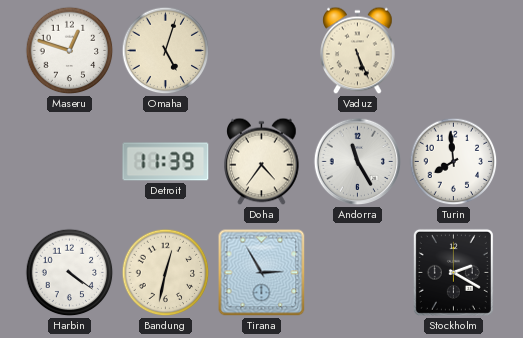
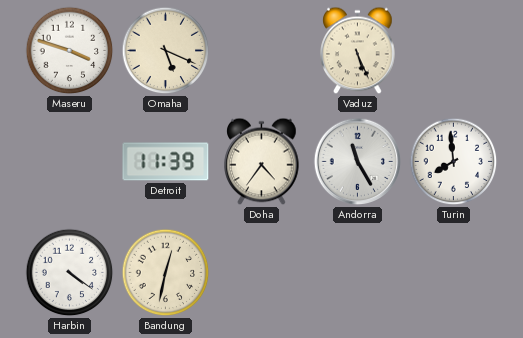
Maseru: 12:48 -> 3:48
Omaha: 5:03 -> 5:19
Tirana: 2:55 -> none
Stockholm: 2:20 -> none
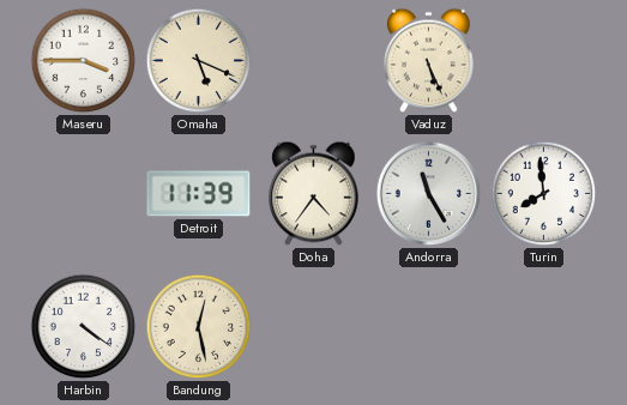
Maseru: 3:48 -> 3:45
Bandung: 12:32 -> 12:28
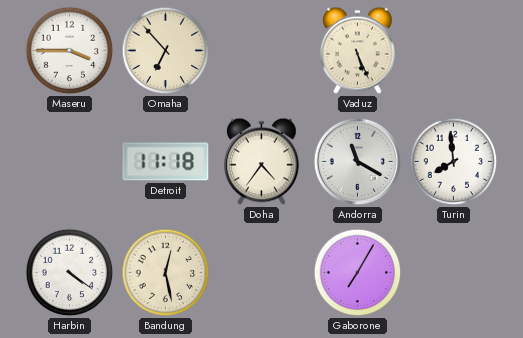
Omaha: 5:19 -> 6:53
Detroit: 11:39 -> 11:18
Andorra: 11:25 -> 11:20
Gaborone: none -> 7:05
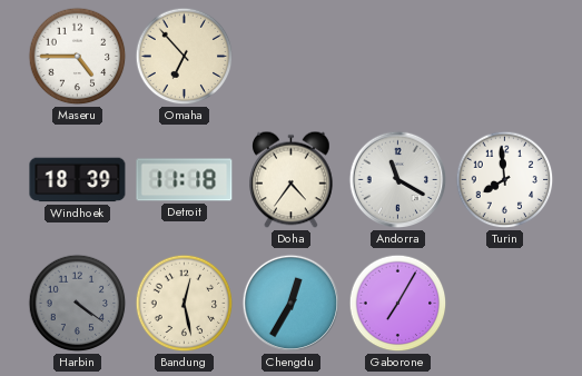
Maseru: 3:45 -> 4:45
Vaduz: 5:26 -> none
Windhoek: none -> 18:39
Harbin dial: white -> grey
Chengdu: none -> 12:35
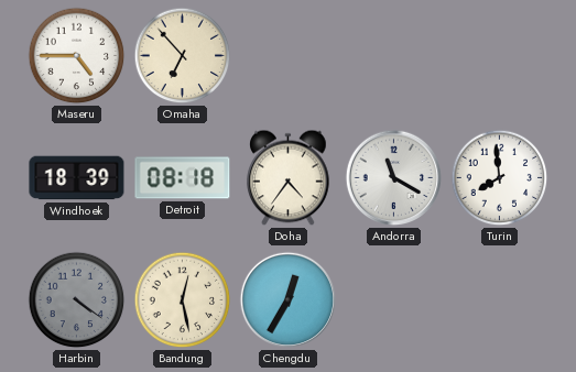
Detroit: 11:18 -> 08:18
Gaborone: 7:05 -> none
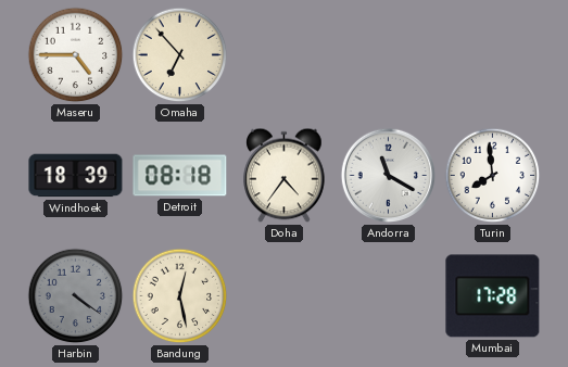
Chengdu: 12:35 -> none
Mumbai: none -> 17:28
